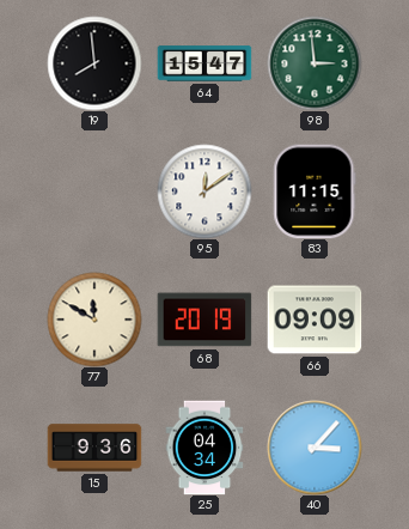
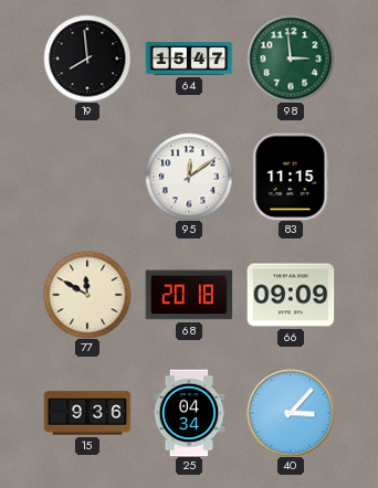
68: 20:19 -> 20:18
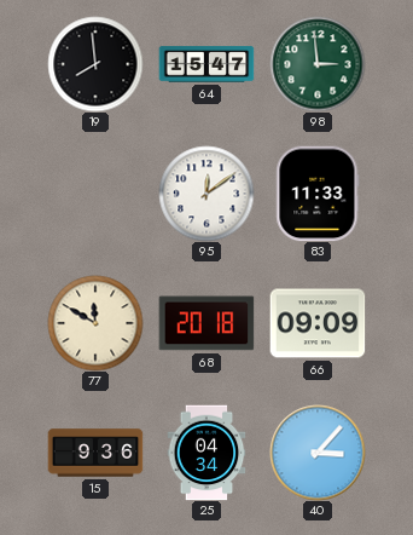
83: 11:15 -> 11:33
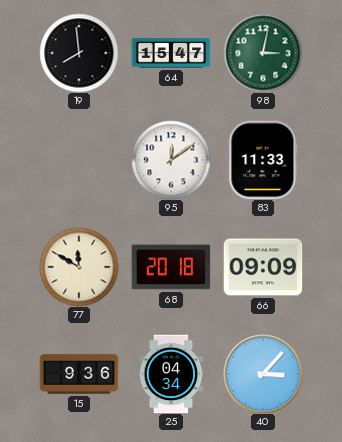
98: 2:59 -> 3:02
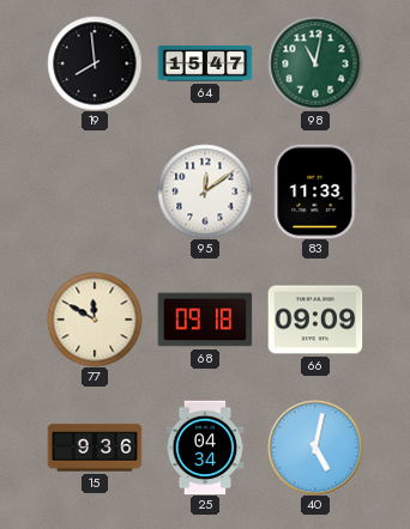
98: 3:02 -> 11:02
68: 20:18 -> 09:18
40: 3:07 -> 5:02
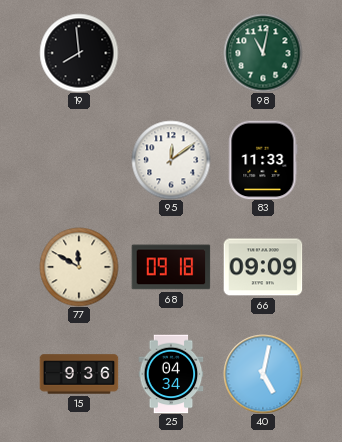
64: 15:47 -> none
